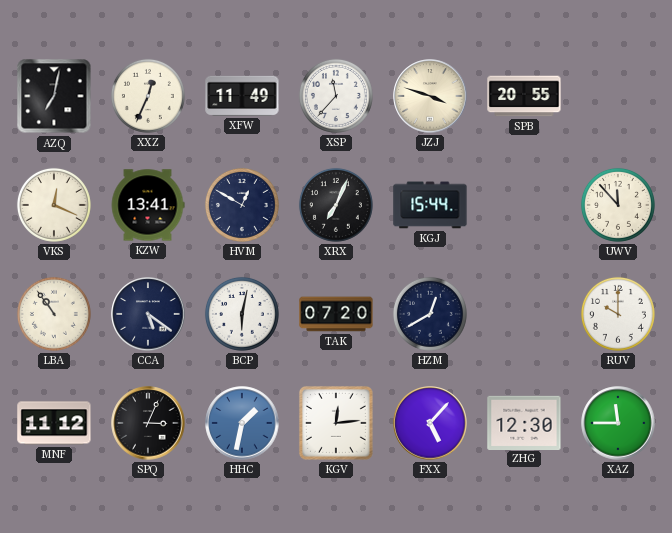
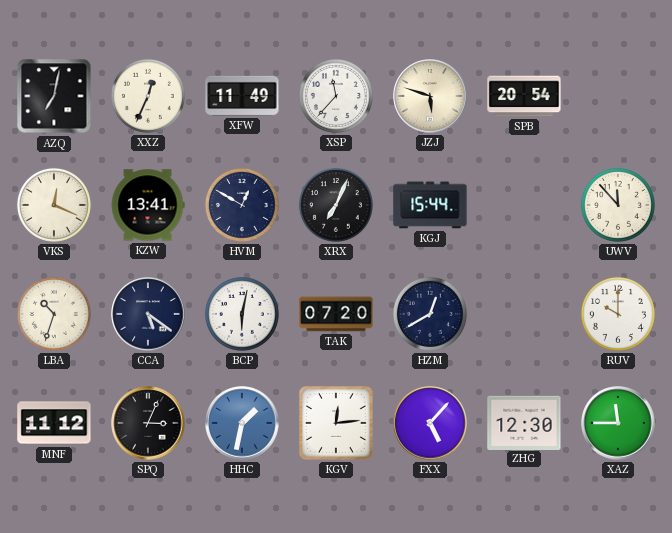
JZJ: 3:48 -> 5:48
SPB: 20:55 -> 20:54
LBA: 10:54 -> 10:33
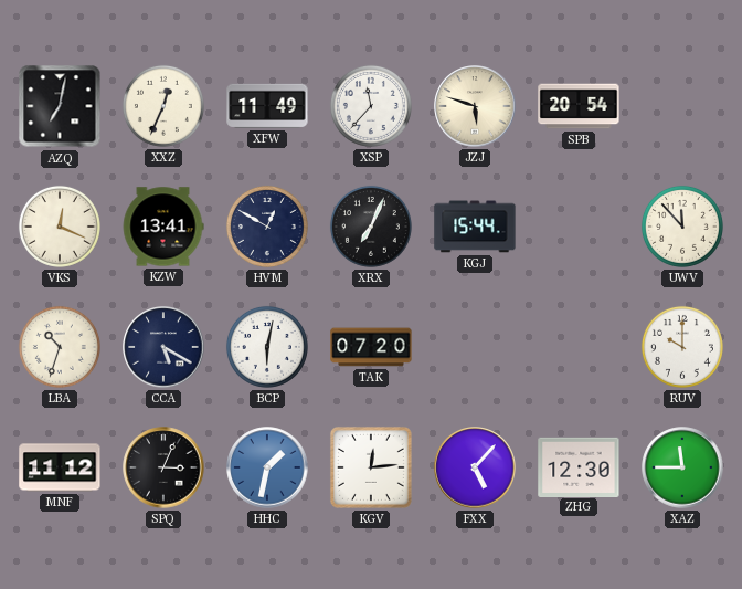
CCA: 5:21 -> 5:20
HZM: 12:40 -> none
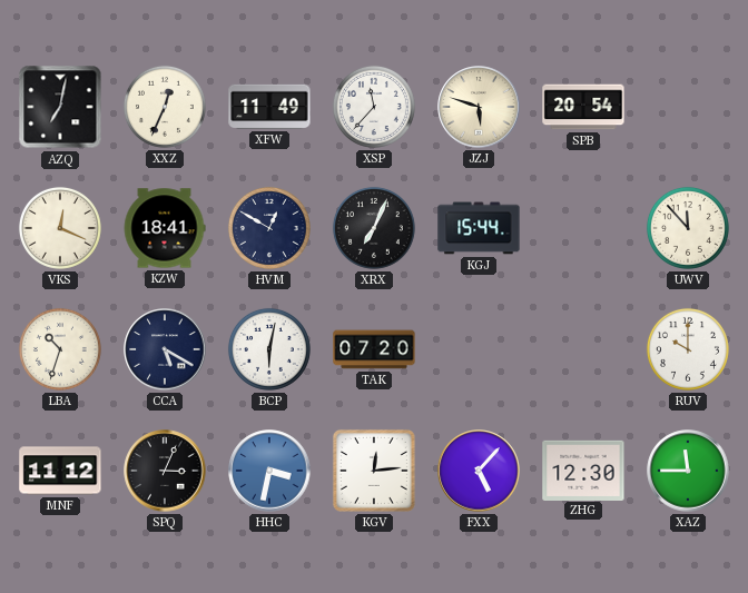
KZW: 13:41 -> 18:41
HHC: 1:32 -> 3:32
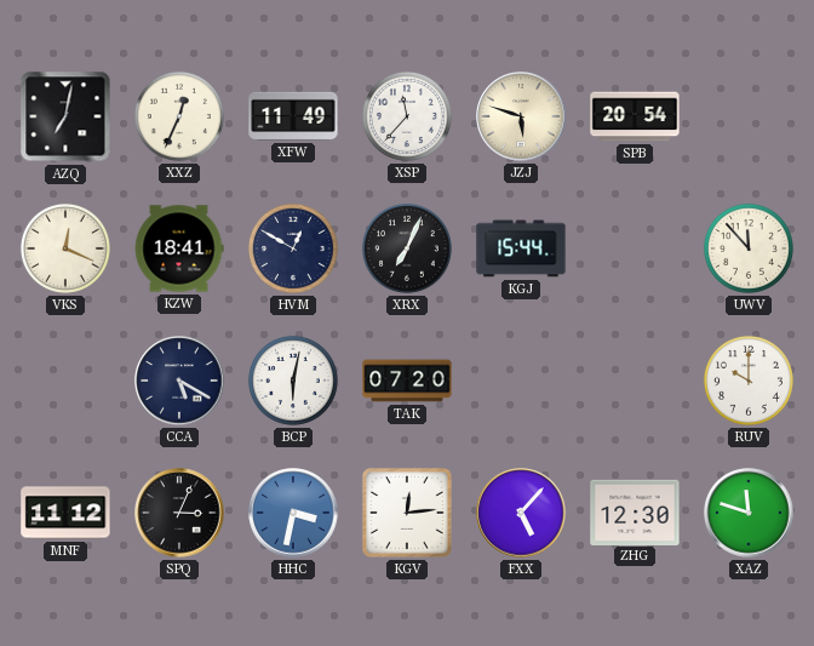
LBA: 10:33 -> none
XAZ: 11:45 -> 11:48
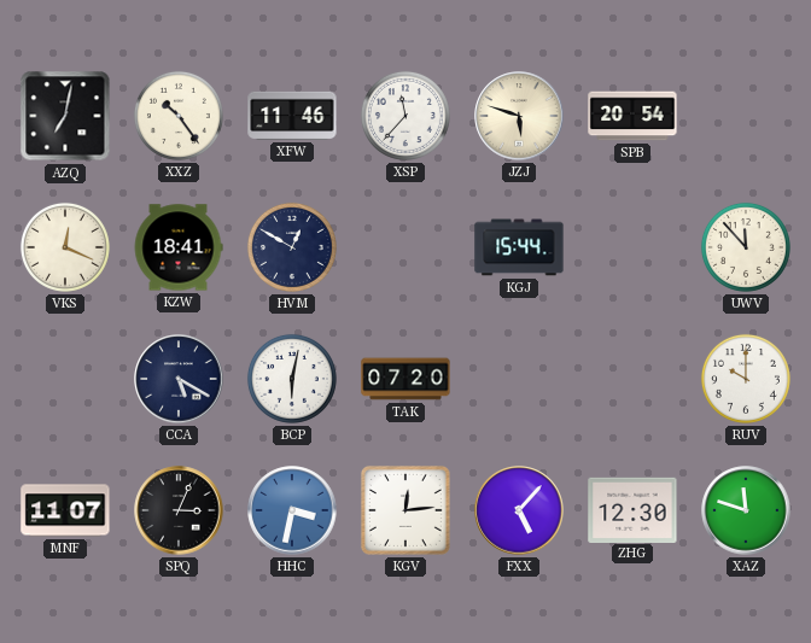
XXZ: 12:34 -> 10:24
XFW: 11:49 -> 11:46
XRX: 7:04 -> none
MNF: 11:12 -> 11:07
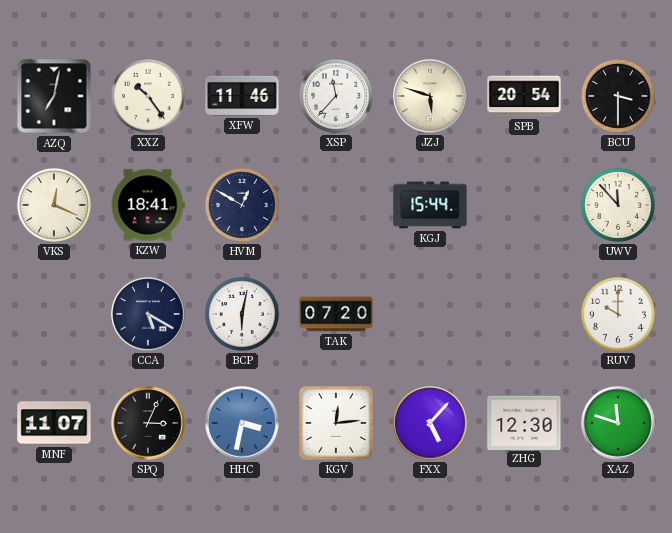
BCU: none -> 3:30
